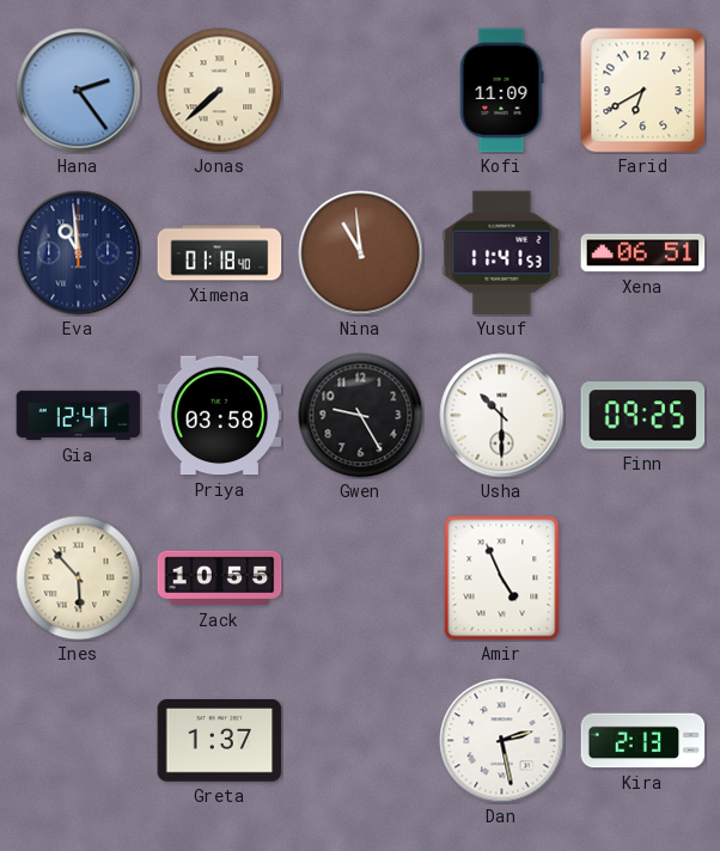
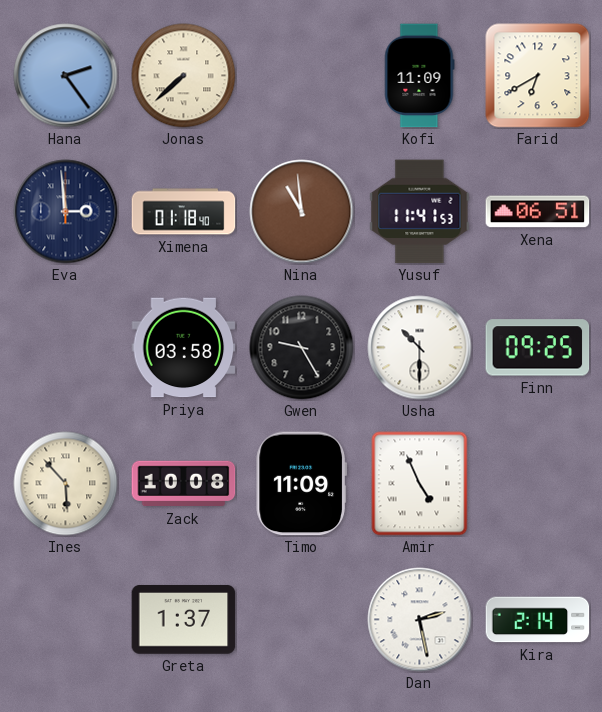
Eva: 10:59 -> 2:59
Gia: 12:47 -> none
Zack: 10:55 -> 10:08
Timo: none -> 11:09
Kira: 2:13 -> 2:14
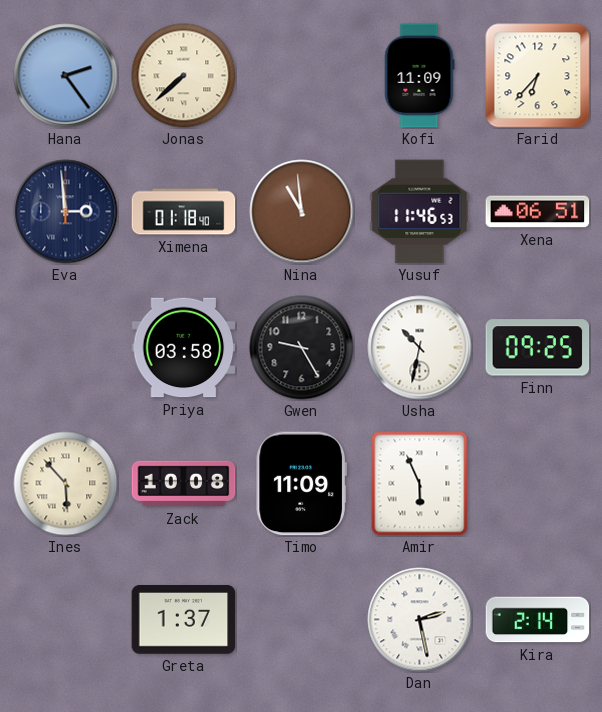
Farid: 6:40 -> 6:37
Yusuf: 11:41 -> 11:46
Usha: 10:30 -> 10:32
Amir: 4:56 -> 5:56
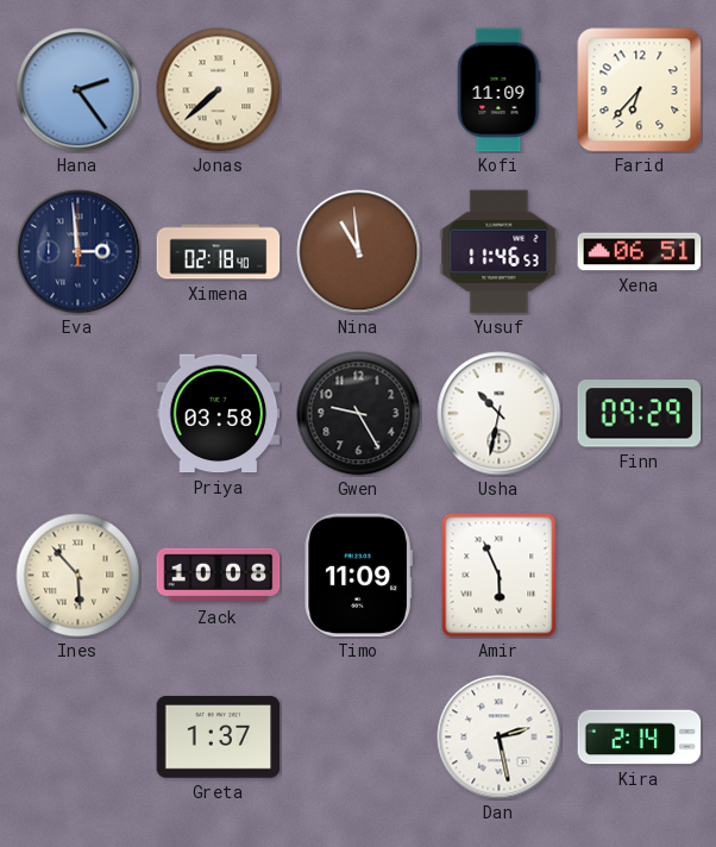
Ximena: 01:18 -> 02:18
Finn: 09:25 -> 09:29
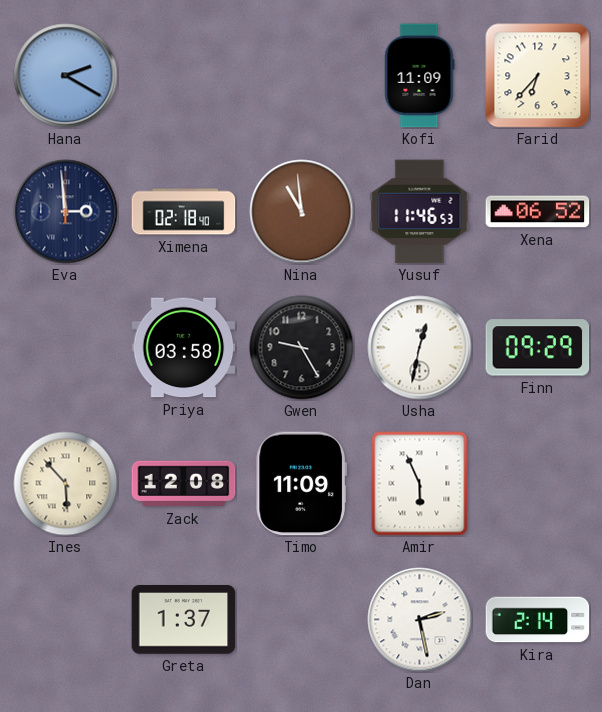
Hana: 2:24 -> 2:20
Jonas: 7:38 -> none
Xena: 06:51 -> 06:52
Usha: 10:32 -> 12:32
Zack: 10:08 -> 12:08
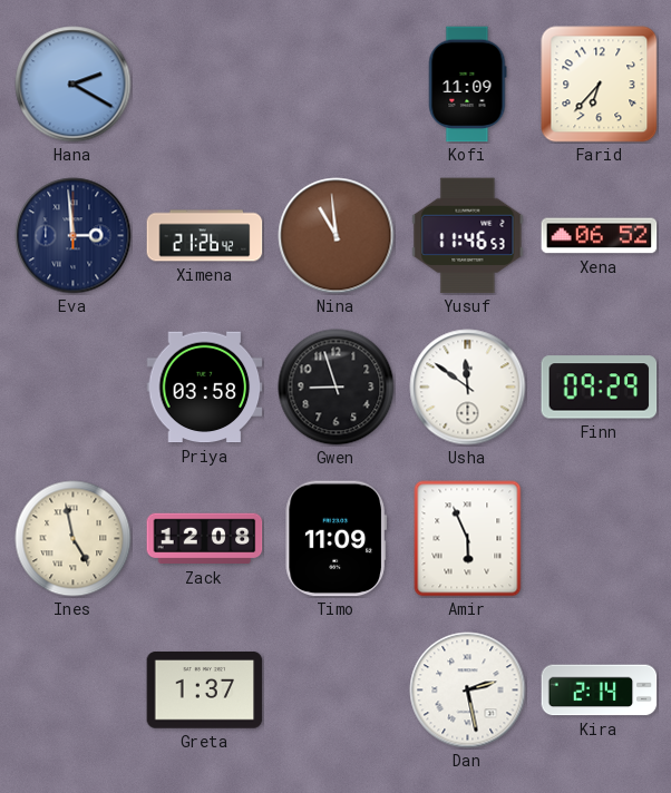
Ximena: 02:18 -> 21:26
Gwen: 9:25 -> 8:57
Usha: 12:32 -> 11:51
Ines: 5:53 -> 4:58
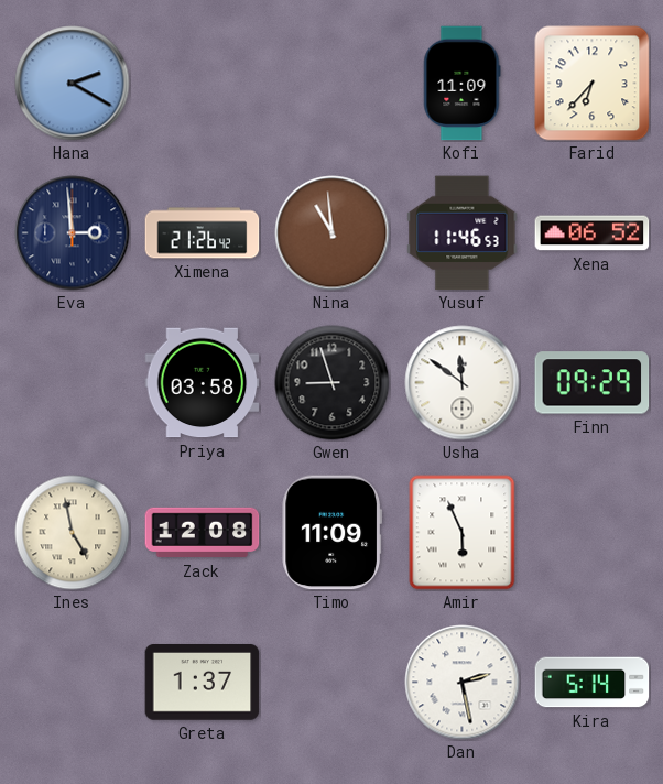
Kira: 2:14 -> 5:14
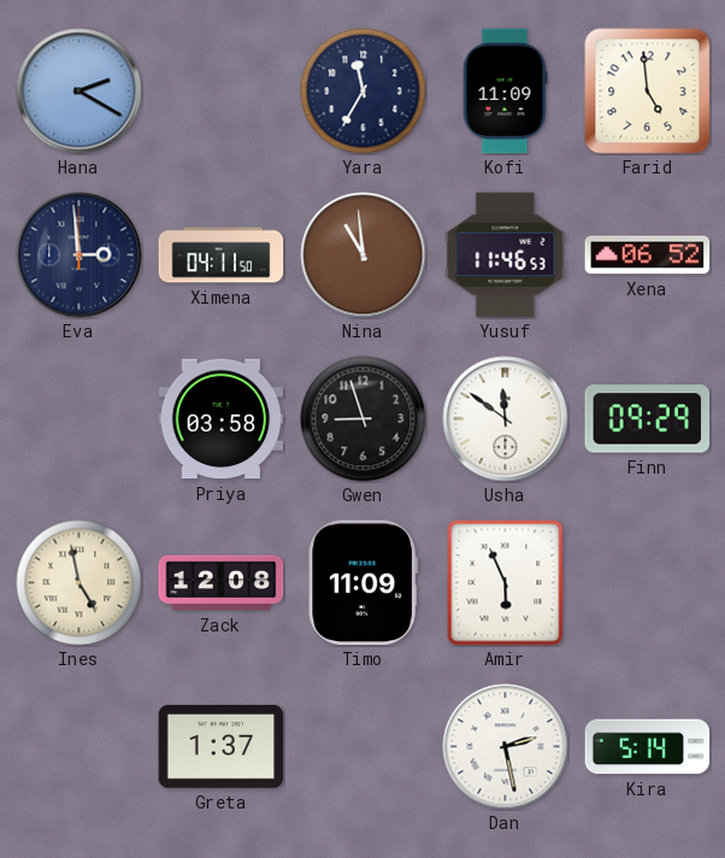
Yara: none -> 11:35
Farid: 6:37 -> 4:59
Ximena: 21:26 -> 04:11
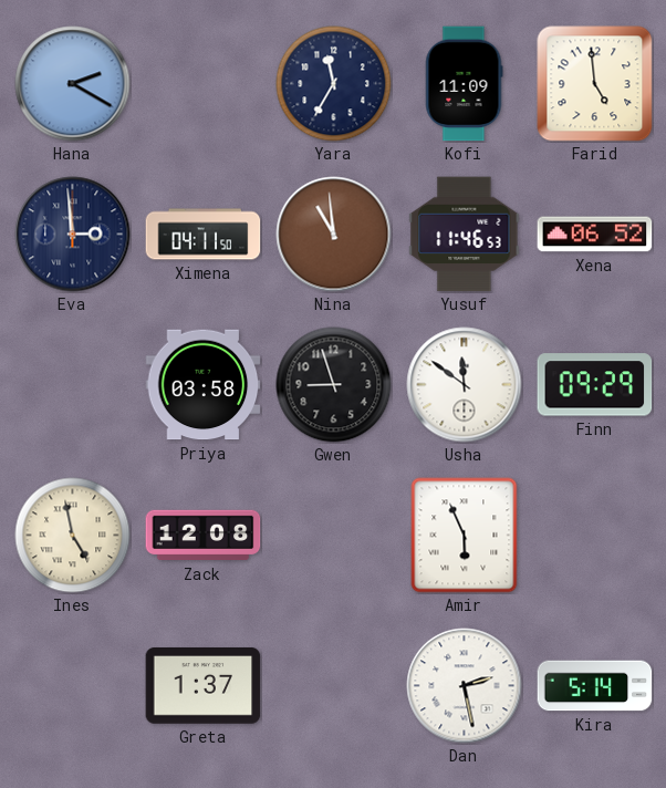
Timo: 11:09 -> none
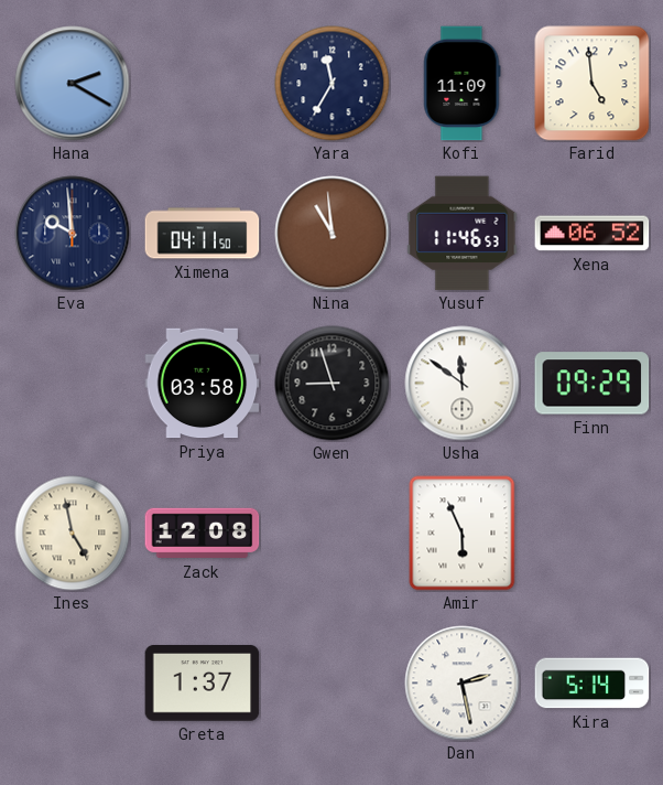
Eva: 2:59 -> 9:59
